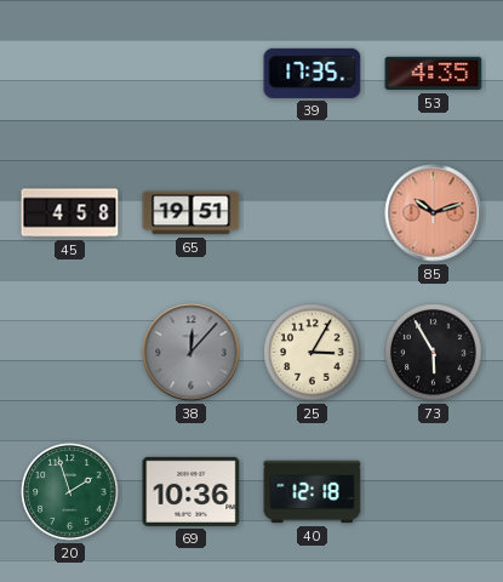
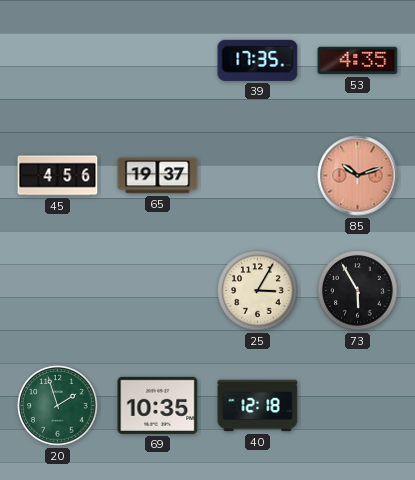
45: 4:58 -> 4:56
65: 19:51 -> 19:37
38: 12:07 -> none
69: 10:36 -> 10:35
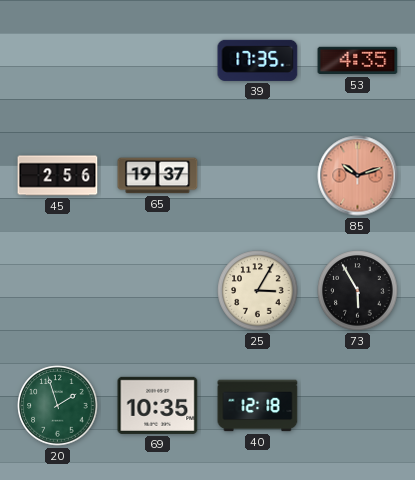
45: 4:56 -> 2:56
